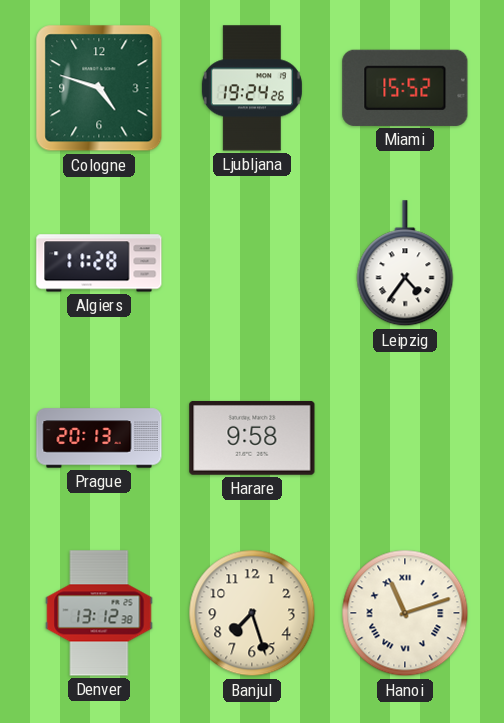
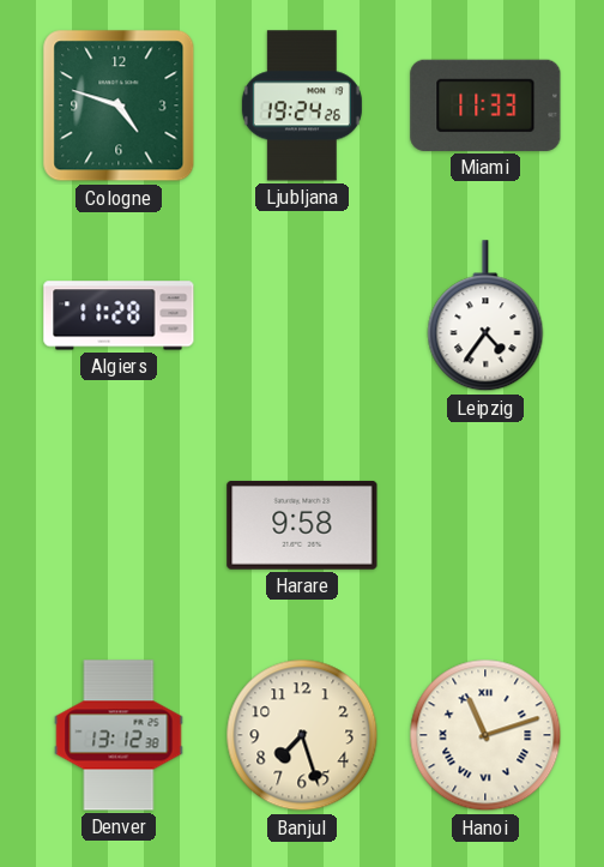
Miami: 15:52 -> 11:33
Prague: 20:13 -> none
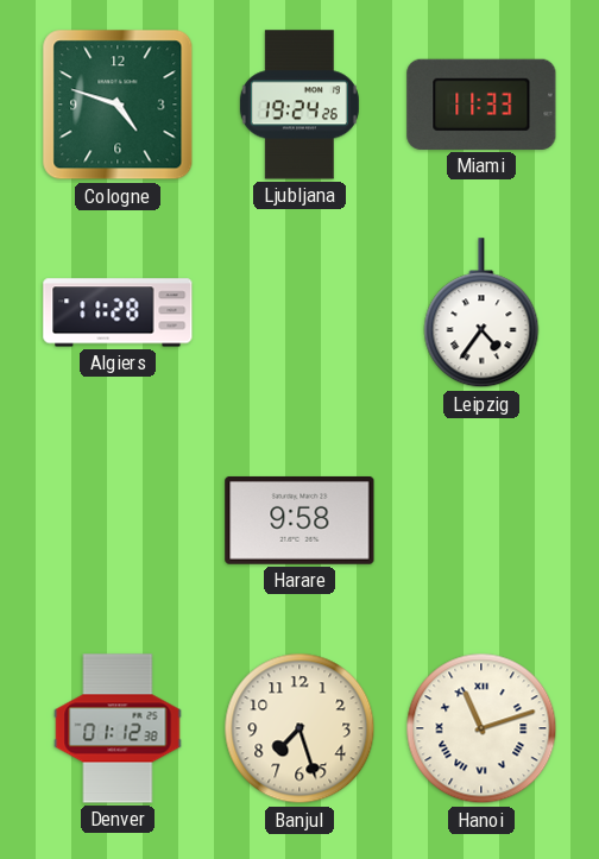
Denver: 13:12 -> 01:12
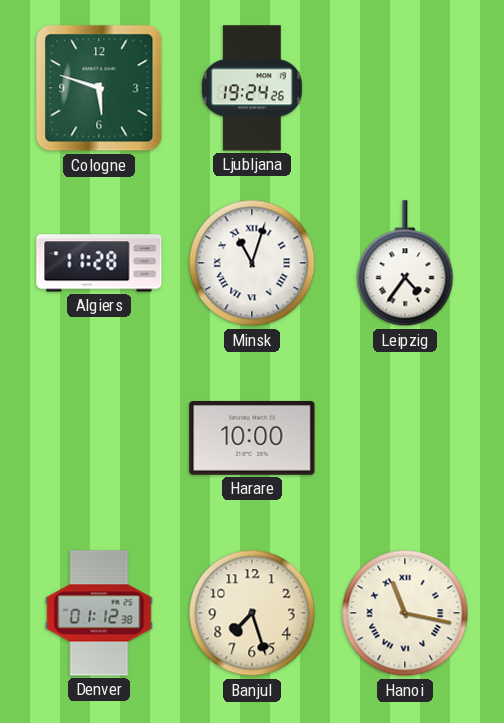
Cologne: 4:48 -> 5:48
Miami: 11:33 -> none
Minsk: none -> 11:03
Harare: 9:58 -> 10:00
Hanoi: 11:12 -> 11:17
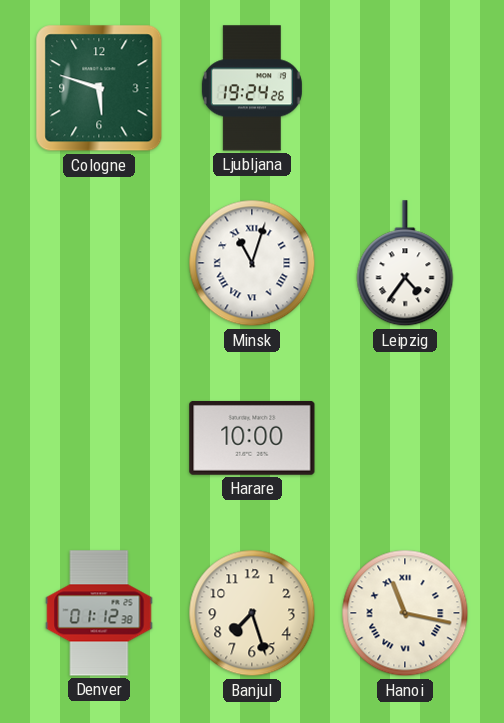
Algiers: 11:28 -> none
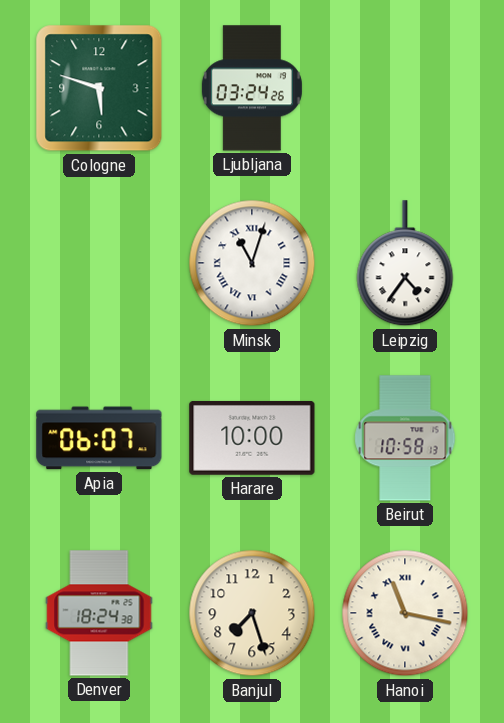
Ljubljana: 19:24 -> 03:24
Apia: none -> 06:07
Beirut: none -> 10:58
Denver: 01:12 -> 18:24
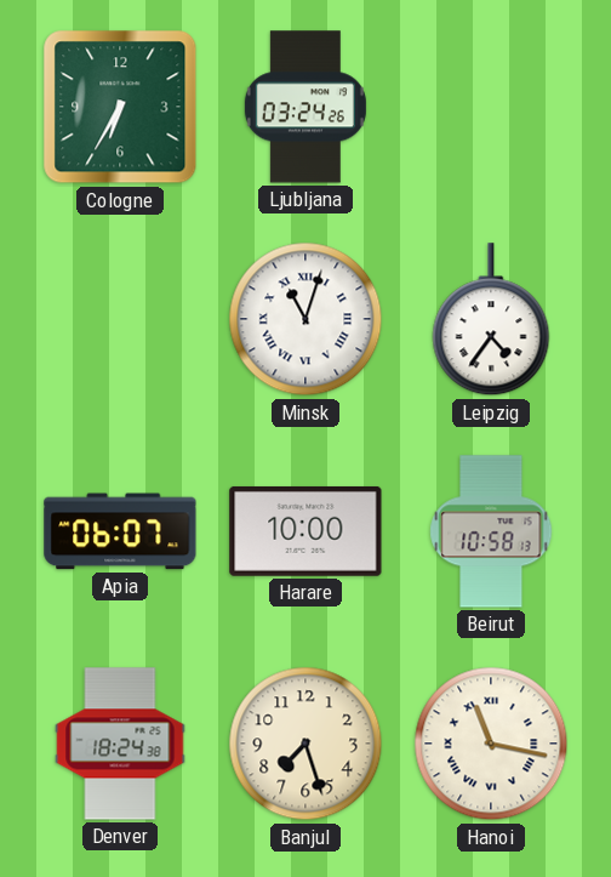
Cologne: 5:48 -> 6:35
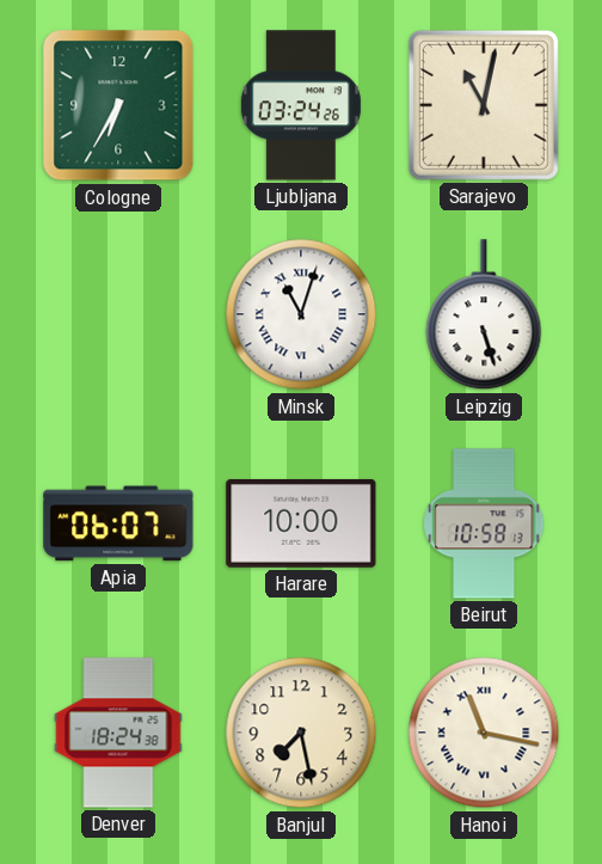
Sarajevo: none -> 11:02
Leipzig: 4:36 -> 5:27
Banjul: 7:27 -> 7:28
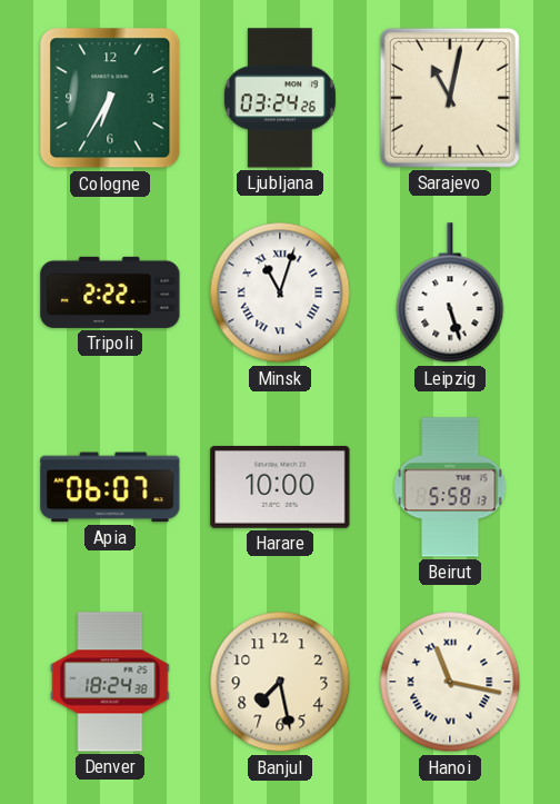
Tripoli: none -> 2:22
Beirut: 10:58 -> 5:58
